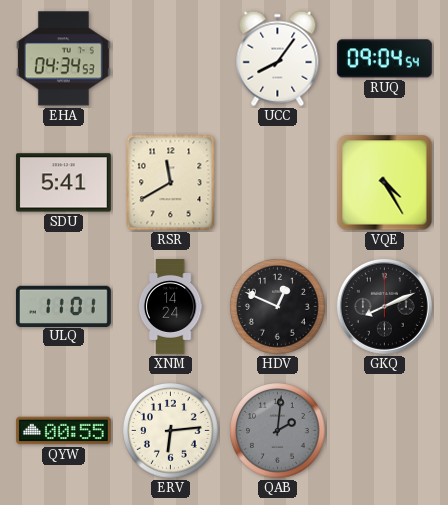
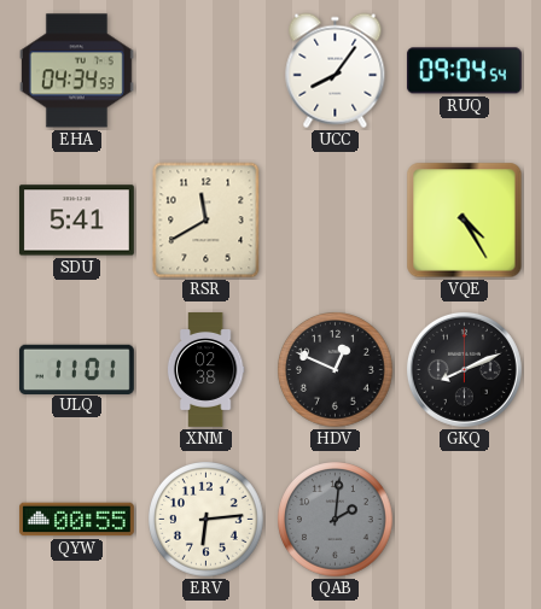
XNM: 14:24 -> 02:38
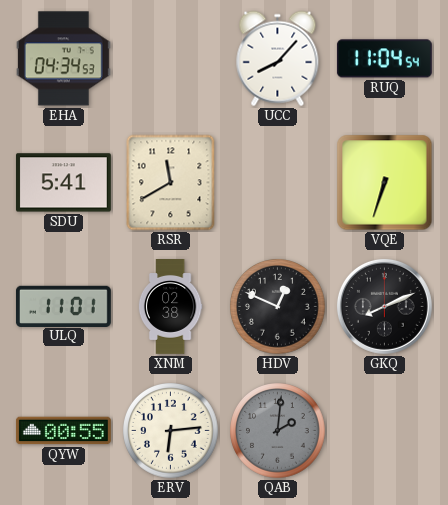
UCC: 8:06 -> 8:07
RUQ: 09:04 -> 11:04
VQE: 4:25 -> 6:33
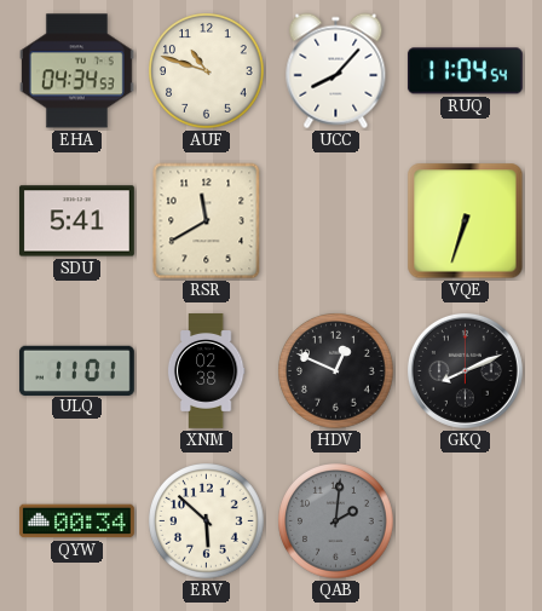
AUF: none -> 10:48
QYW: 00:55 -> 00:34
ERV: 6:14 -> 5:52
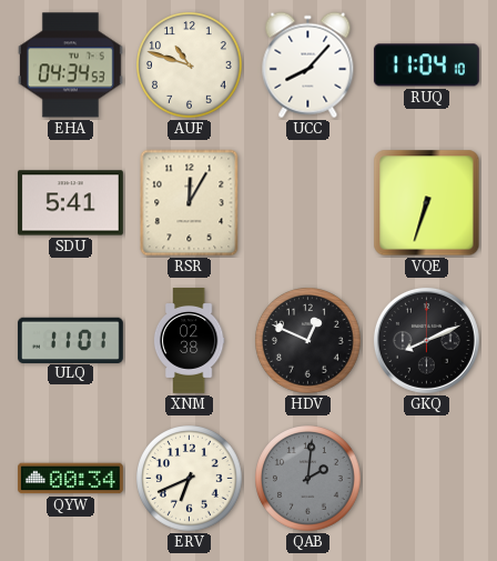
RUQ: 11:04:54 -> 11:04:10
RSR: 11:40 -> 12:05
ERV: 5:52 -> 6:41
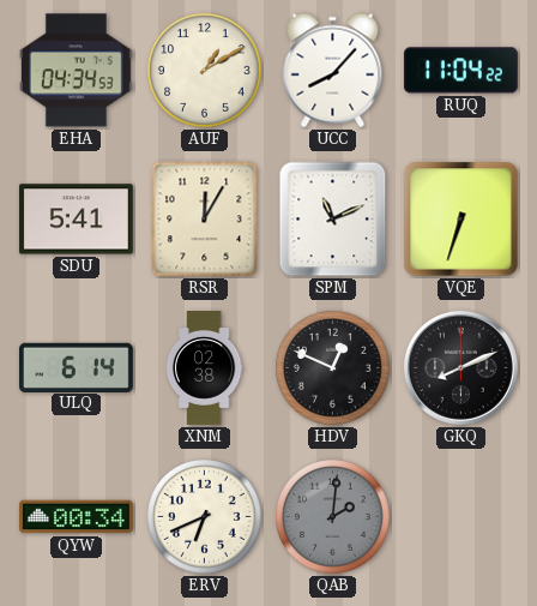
AUF: 10:48 -> 1:10
RUQ: 11:04:10 -> 11:04:22
SPM: none -> 11:11
ULQ: 11:01 -> 6:14
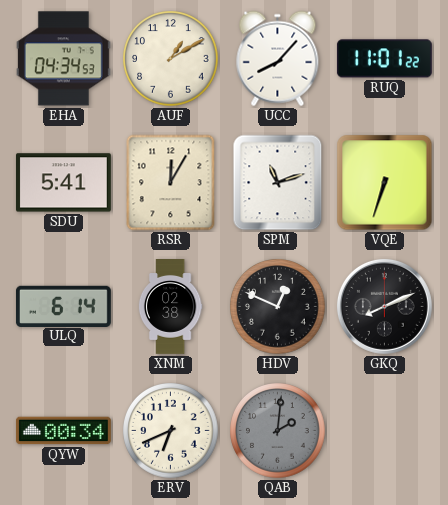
RUQ: 11:04 -> 11:01
SPM: 11:11 -> 11:12
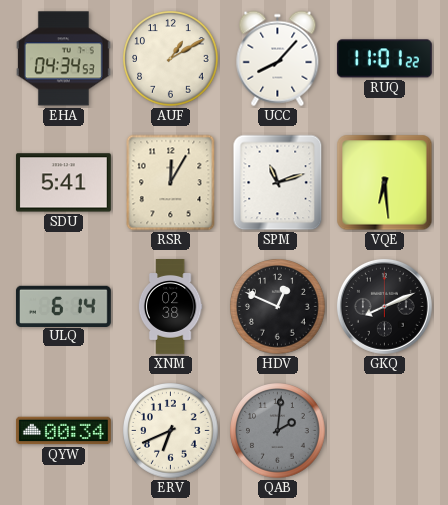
VQE: 6:33 -> 6:29
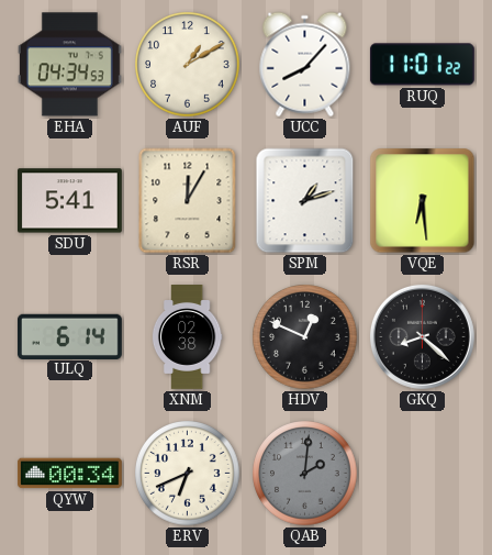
SPM: 11:12 -> 1:12
GKQ: 8:11 -> 8:22
